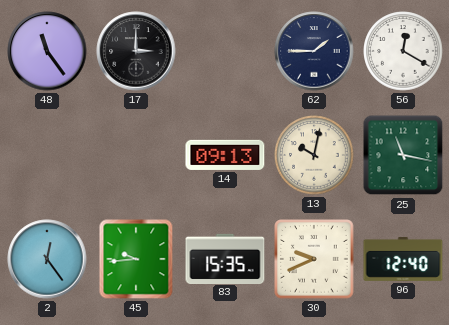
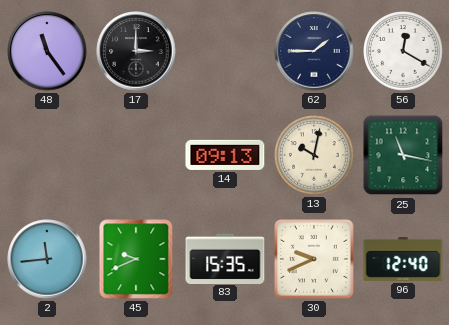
2: 12:24 -> 11:44
45: 9:44 -> 9:41
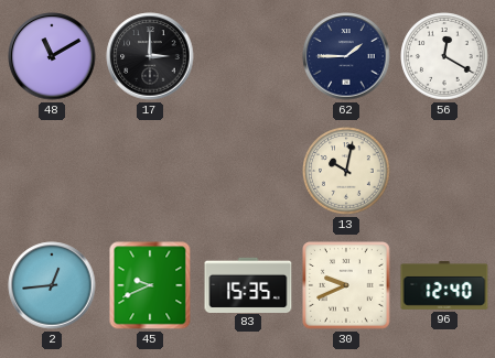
48: 11:24 -> 11:10
14: 09:13 -> none
25: 11:17 -> none
2: 11:44 -> 12:44
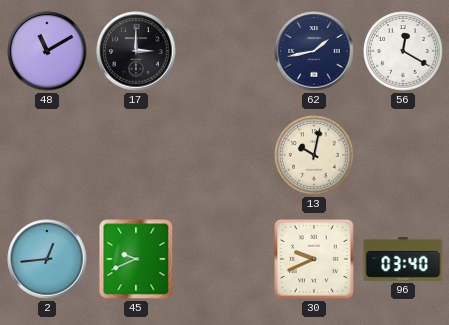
62: 1:45 -> 1:43
83: 15:35 -> none
96: 12:40 -> 03:40
